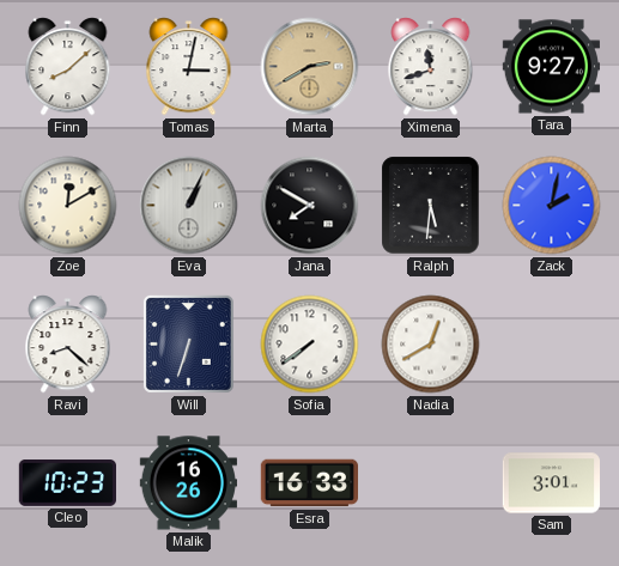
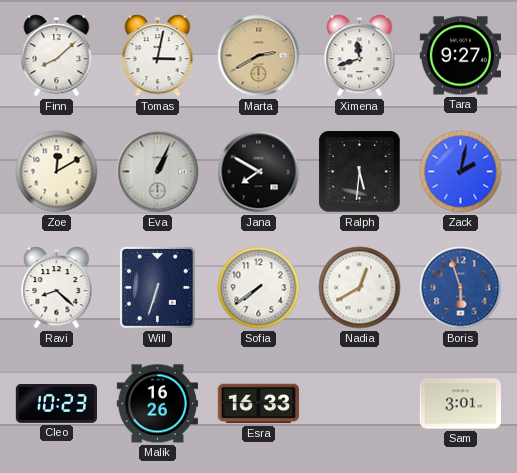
Boris: none -> 5:57
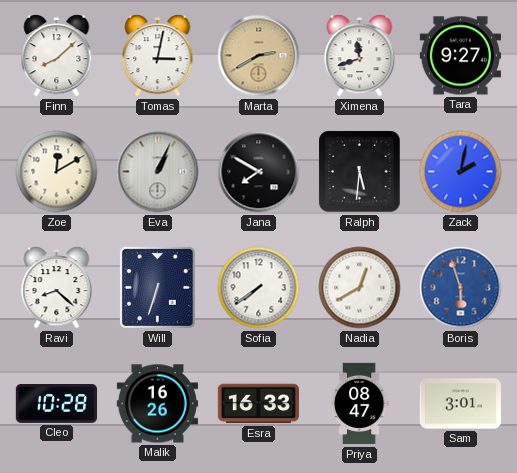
Cleo: 10:23 -> 10:28
Priya: none -> 08:47
